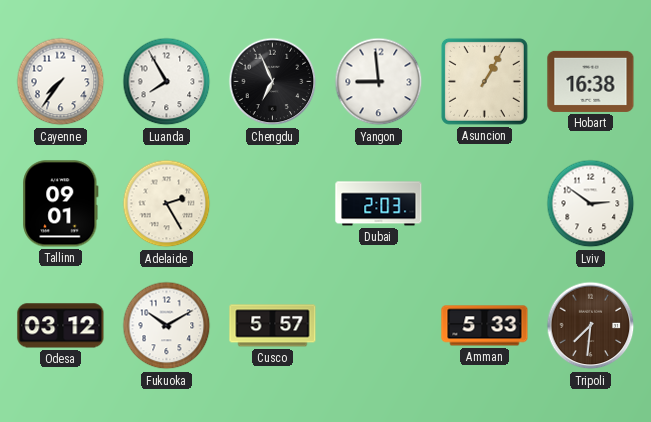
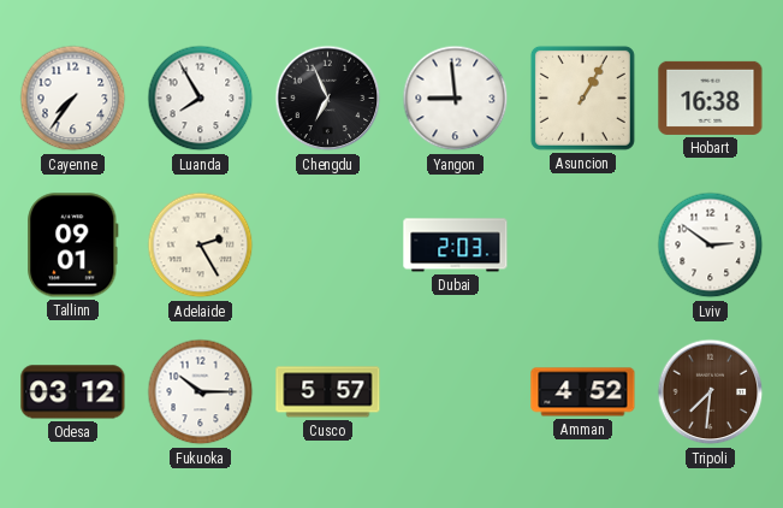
Fukuoka: 10:10 -> 10:15
Amman: 5:33 -> 4:52
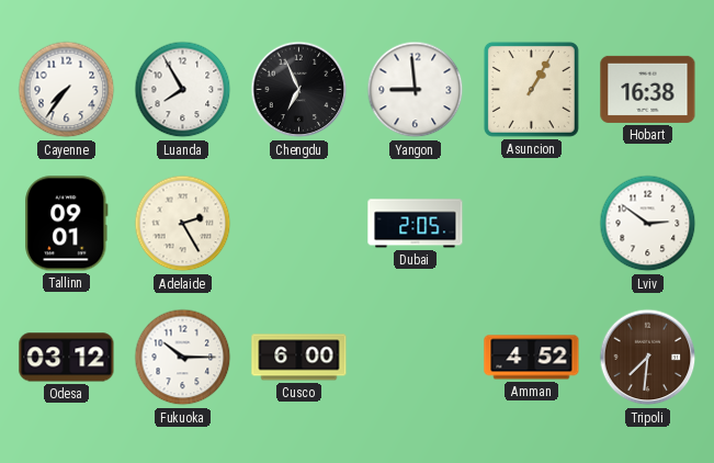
Dubai: 2:03 -> 2:05
Cusco: 5:57 -> 6:00
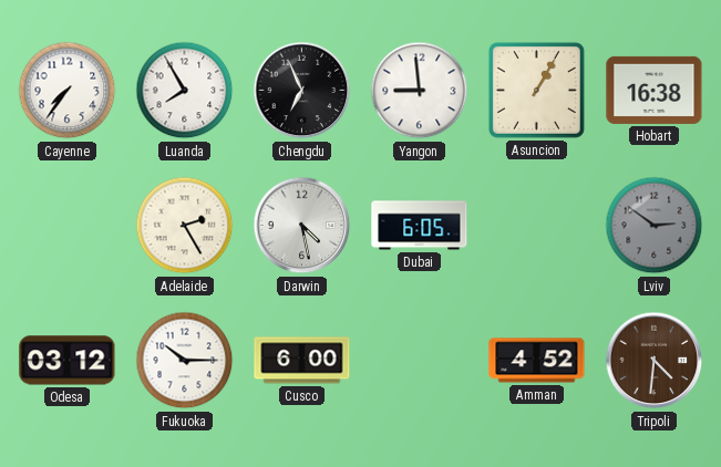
Tallinn: 09:01 -> none
Darwin: none -> 4:28
Dubai: 2:05 -> 6:05
Lviv dial: white -> grey
Tripoli: 7:31 -> 4:31
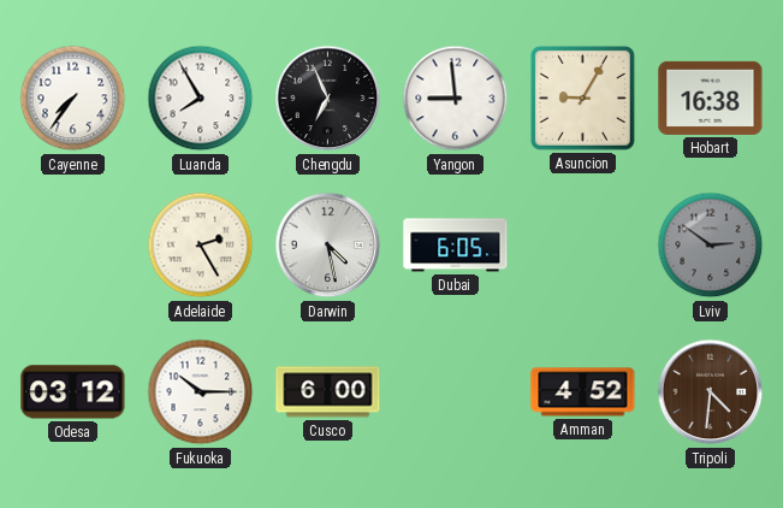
Asuncion: 1:05 -> 9:05
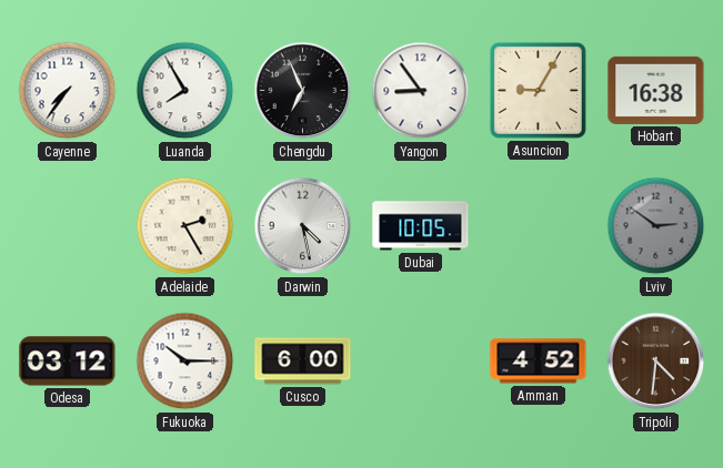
Yangon: 8:59 -> 8:54
Dubai: 6:05 -> 10:05
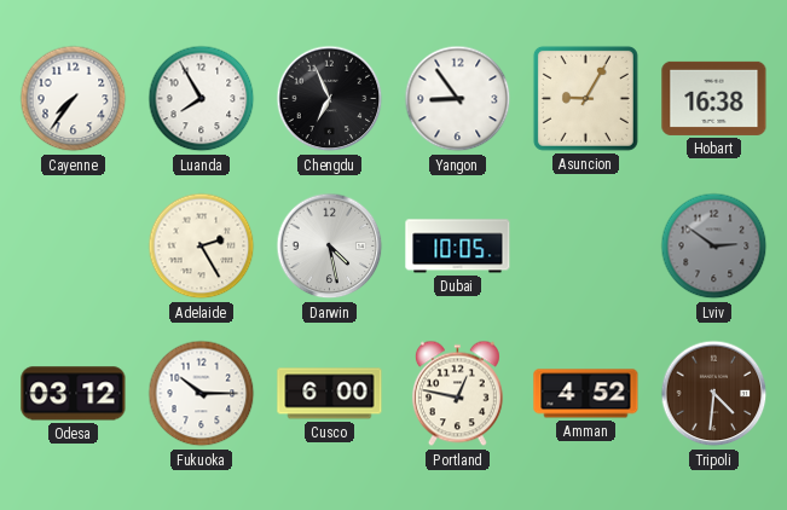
Portland: none -> 12:47
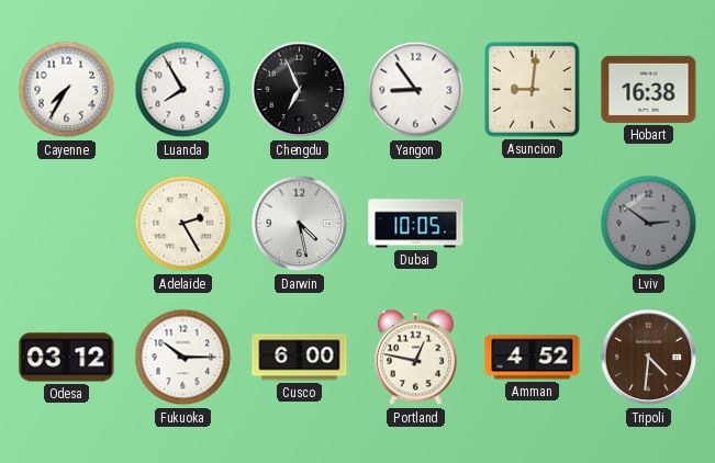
Cayenne: 7:36 -> 7:35
Asuncion: 9:05 -> 9:01
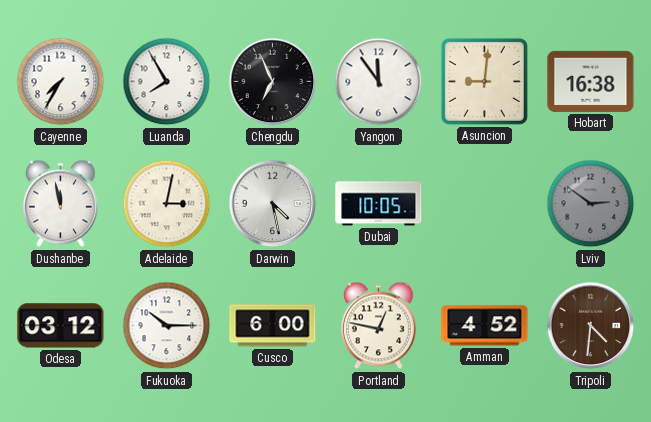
Yangon: 8:54 -> 11:54
Dushanbe: none -> 11:58
Adelaide: 2:25 -> 3:02
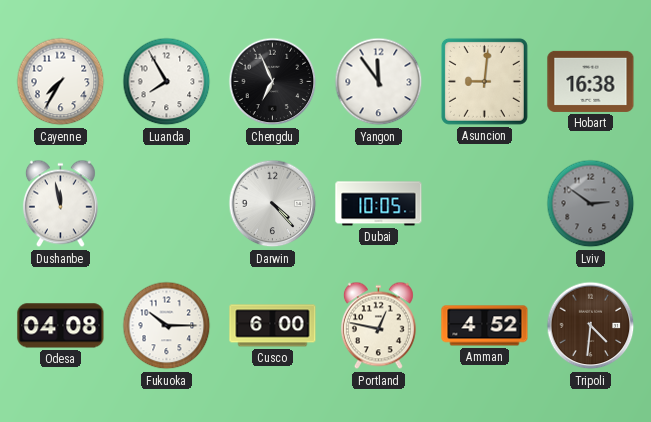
Adelaide: 3:02 -> none
Darwin: 4:28 -> 4:23
Odesa: 03:12 -> 04:08
